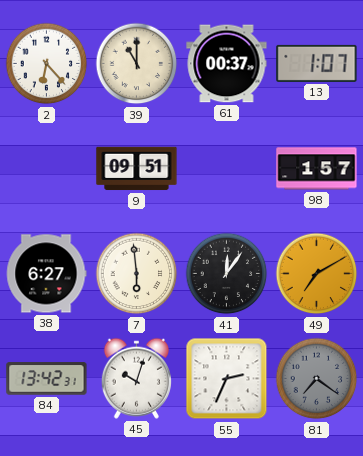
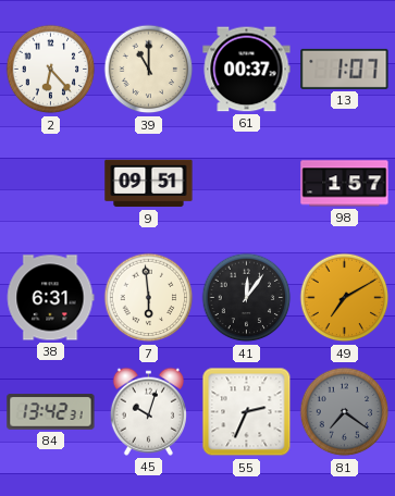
38: 6:27 -> 6:31
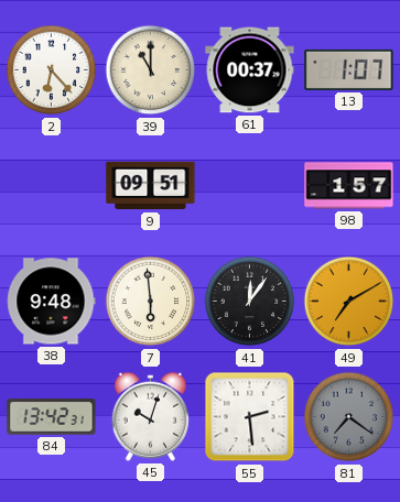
38: 6:31 -> 9:48
55: 2:34 -> 2:29
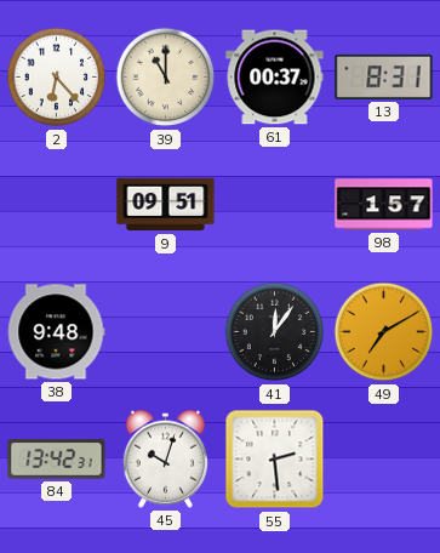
13: 1:07 -> 8:31
7: 5:59 -> none
81: 7:21 -> none
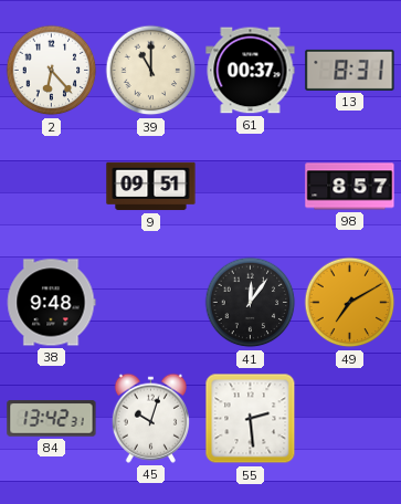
98: 1:57 -> 8:57
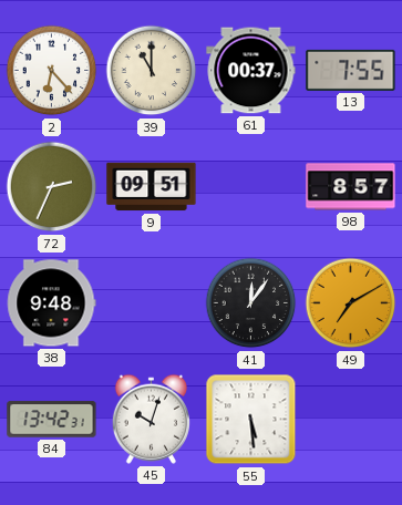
13: 8:31 -> 7:55
72: none -> 2:34
55: 2:29 -> 5:29
